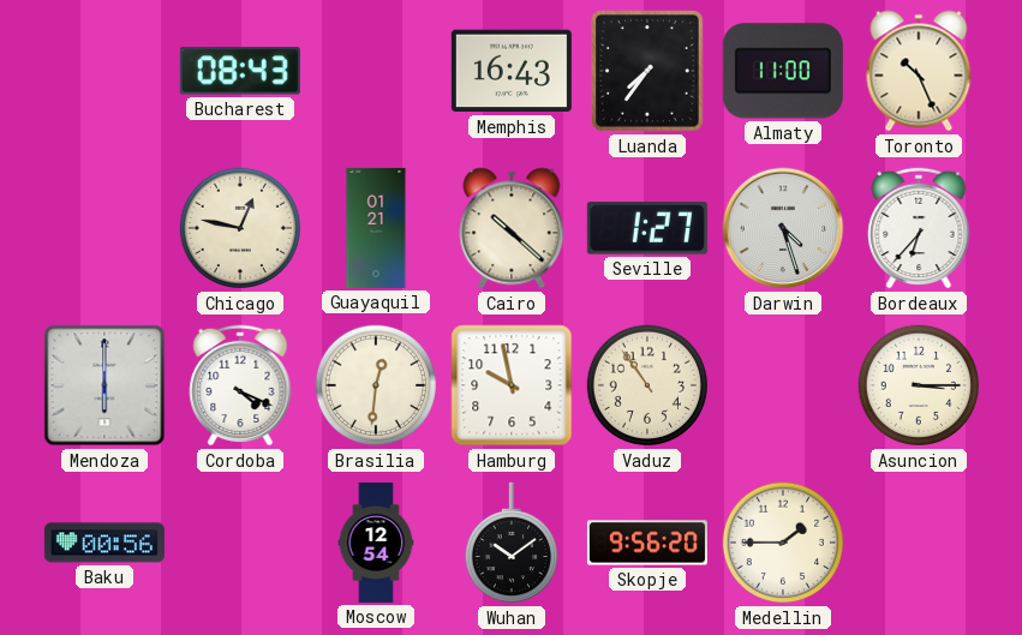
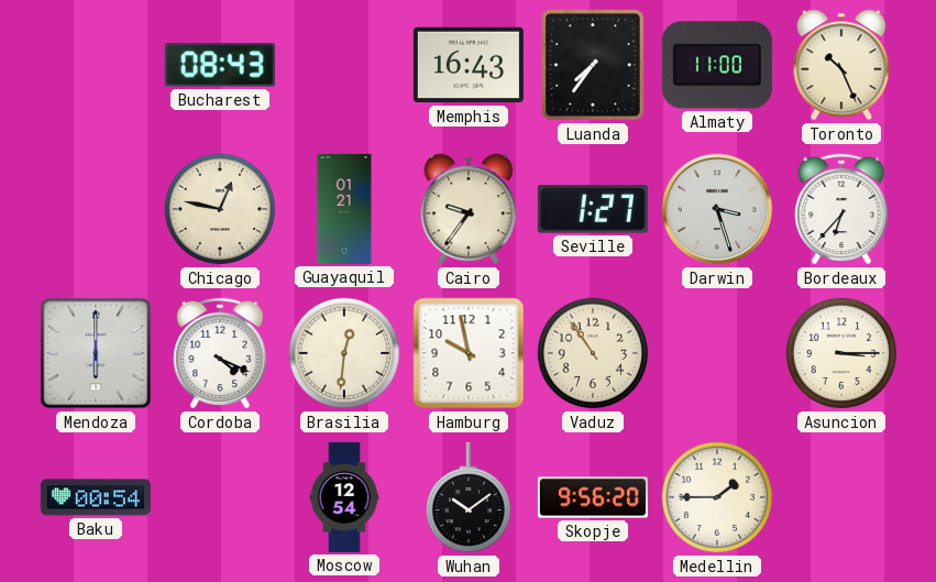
Cairo: 10:22 -> 9:36
Darwin: 4:27 -> 3:27
Baku: 00:56 -> 00:54
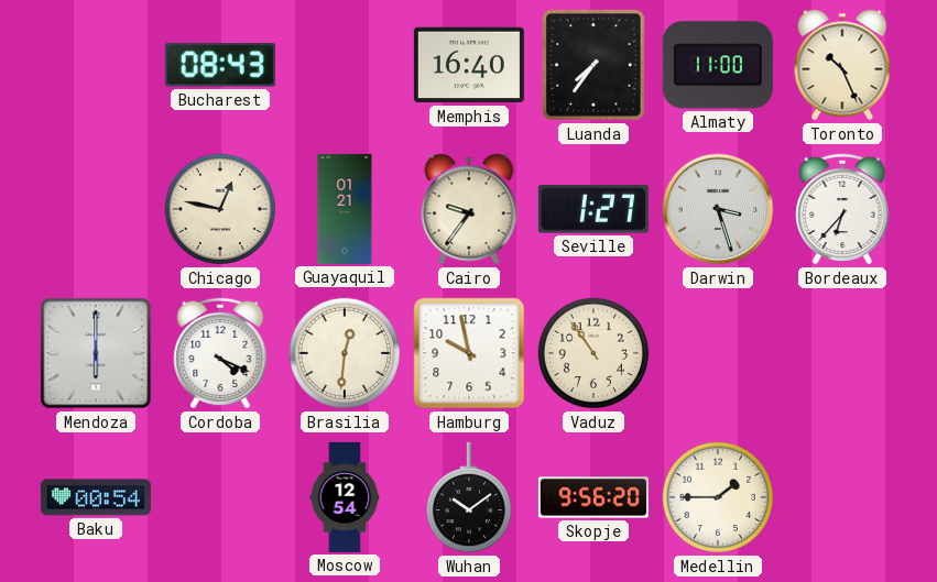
Memphis: 16:43 -> 16:40
Asuncion: 3:15 -> none
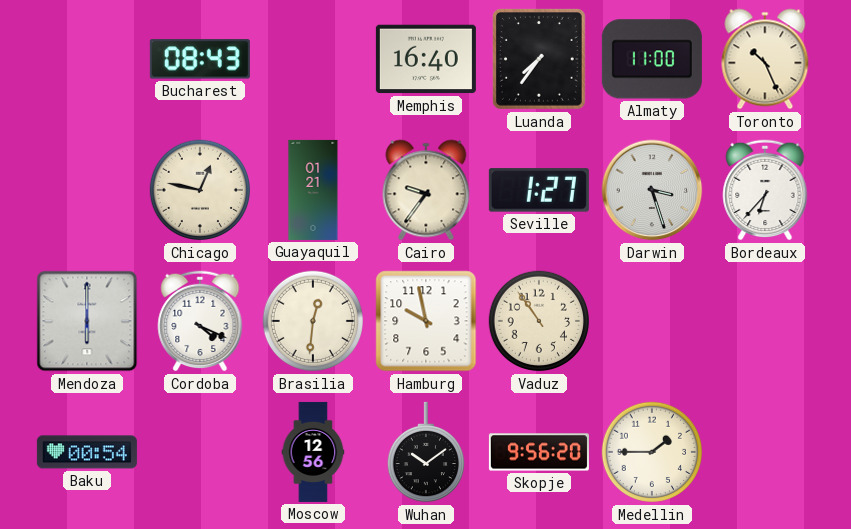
Moscow: 12:54 -> 12:56
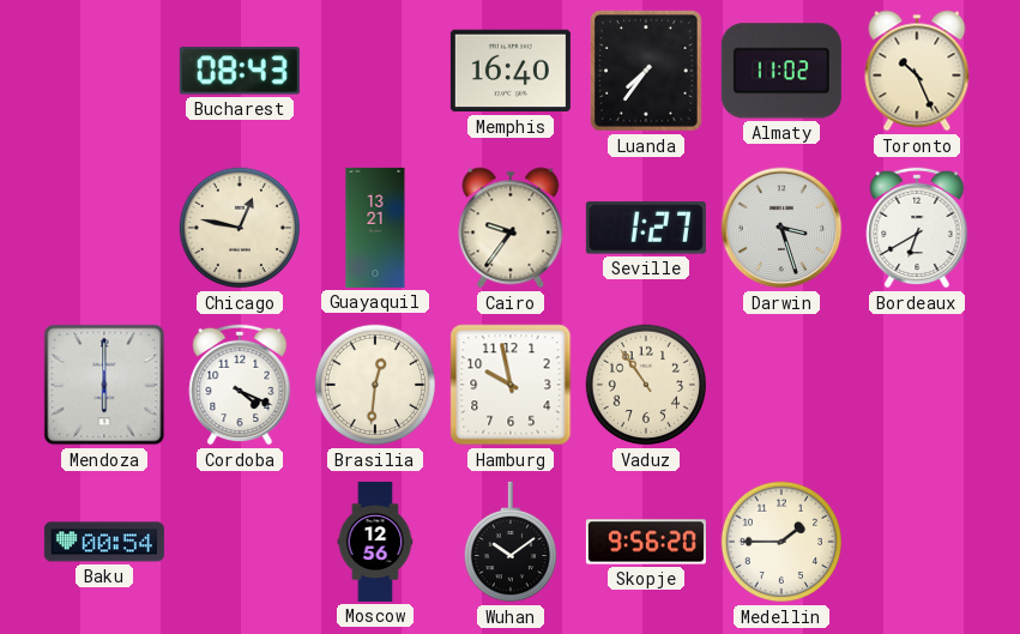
Almaty: 11:00 -> 11:02
Guayaquil: 01:21 -> 13:21
Bordeaux: 6:37 -> 6:40
